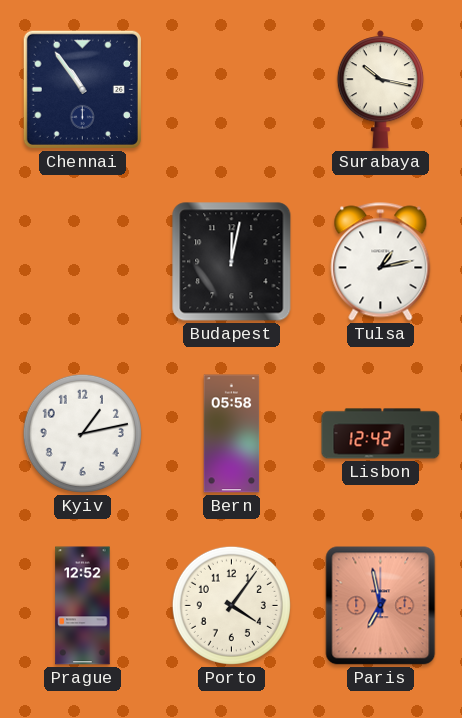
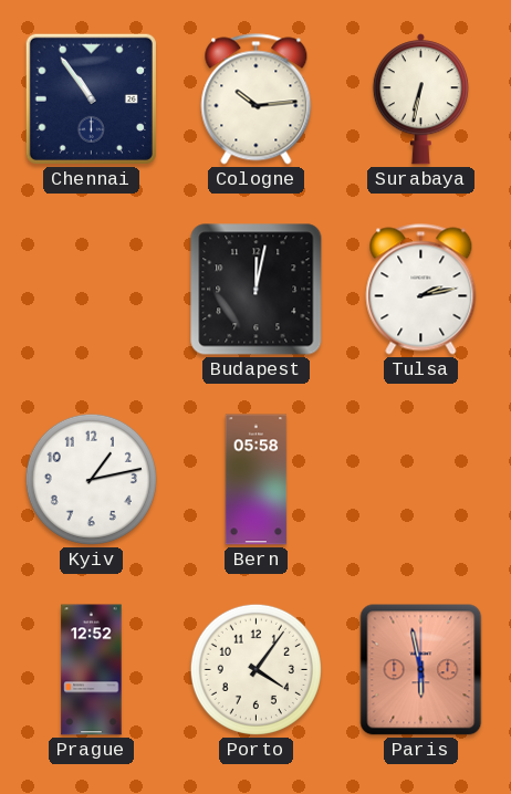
Cologne: none -> 10:14
Surabaya: 10:17 -> 6:32
Tulsa: 1:13 -> 2:13
Lisbon: 12:42 -> none
Paris: 6:58 -> 5:58
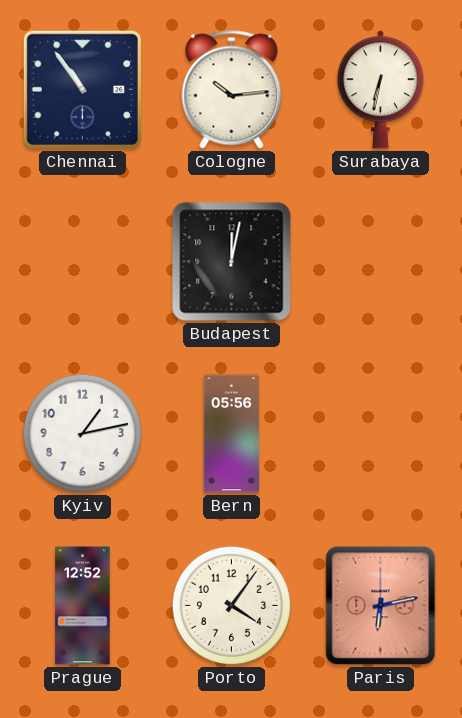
Tulsa: 2:13 -> none
Bern: 05:58 -> 05:56
Paris: 5:58 -> 6:13
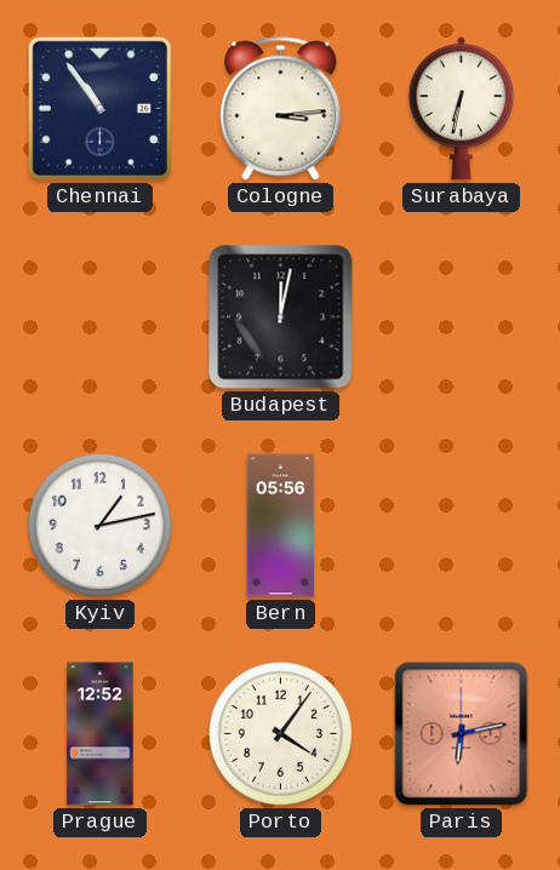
Cologne: 10:14 -> 3:14
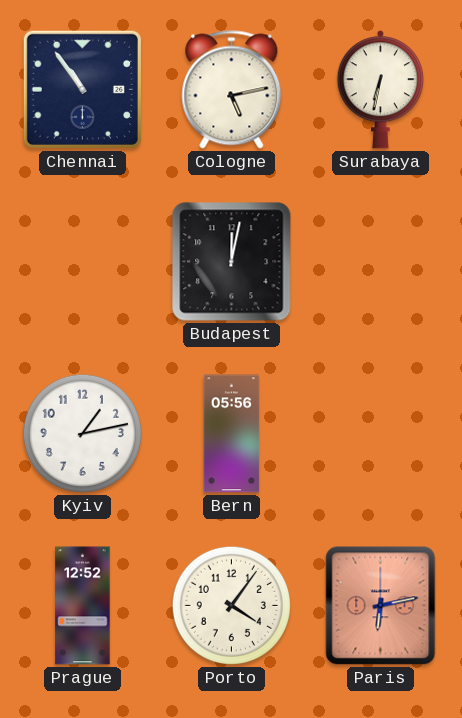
Cologne: 3:14 -> 5:13
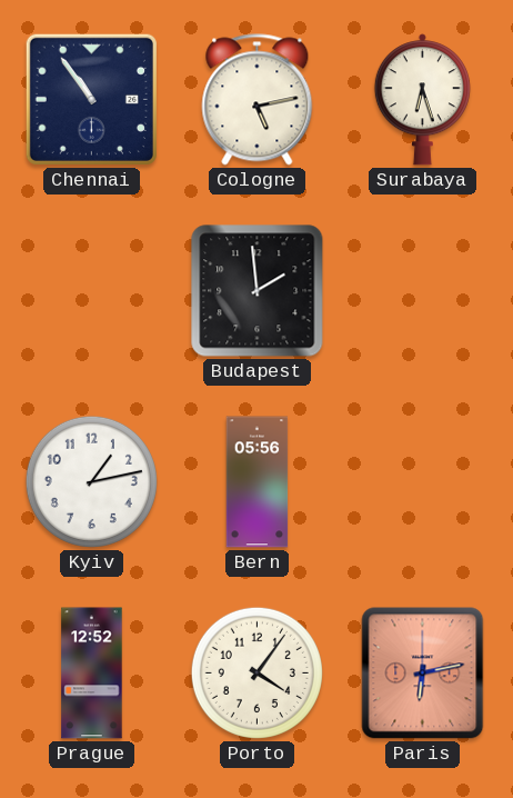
Surabaya: 6:32 -> 6:27
Budapest: 12:02 -> 1:59
